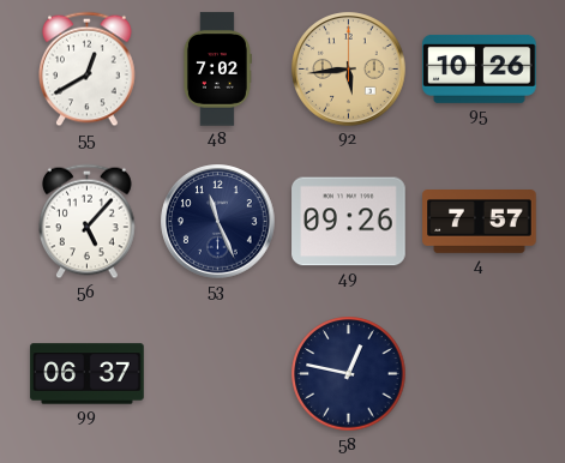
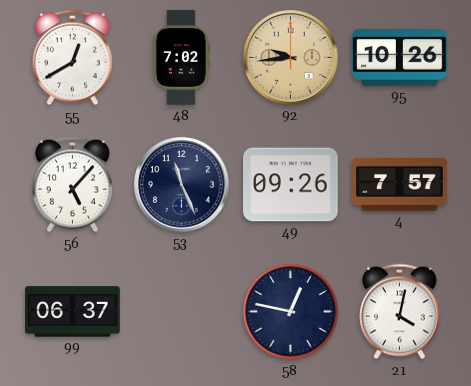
92: 5:44 -> 9:44
21: none -> 4:02
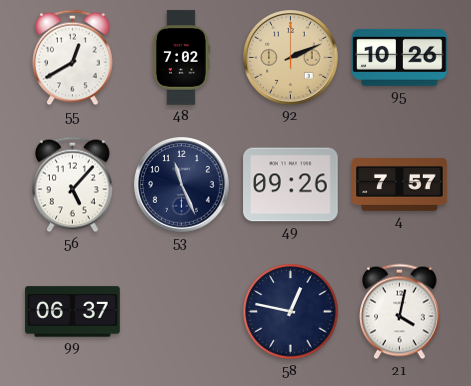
92: 9:44 -> 2:11
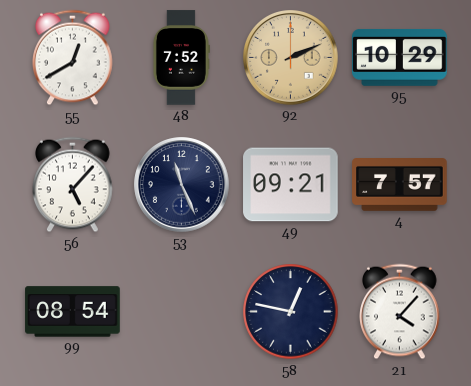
48: 7:02 -> 7:52
95: 10:26 -> 10:29
49: 09:26 -> 09:21
99: 06:37 -> 08:54
21: 4:02 -> 4:07
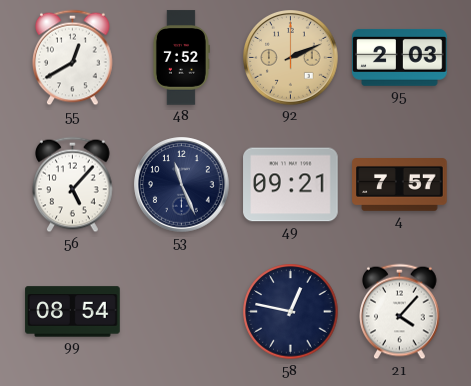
95: 10:29 -> 2:03
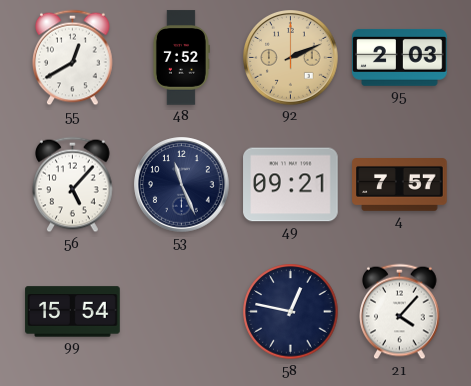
99: 08:54 -> 15:54
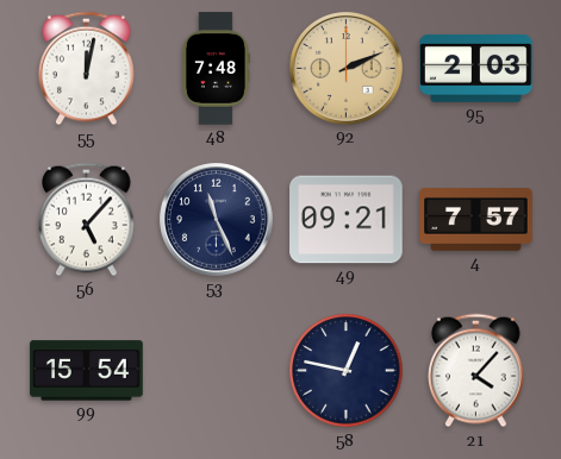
55: 12:40 -> 12:02
48: 7:52 -> 7:48
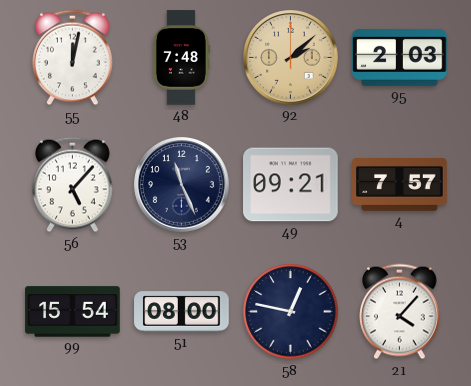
92: 2:11 -> 2:08
51: none -> 08:00
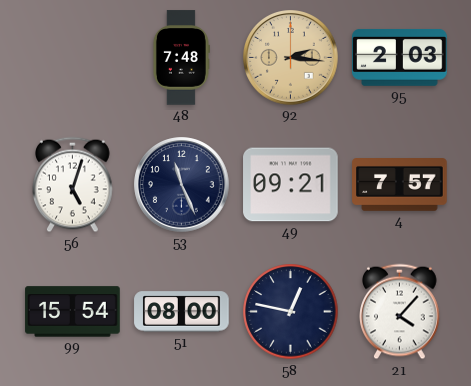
55: 12:02 -> none
92: 2:08 -> 2:16
56: 5:07 -> 5:03
